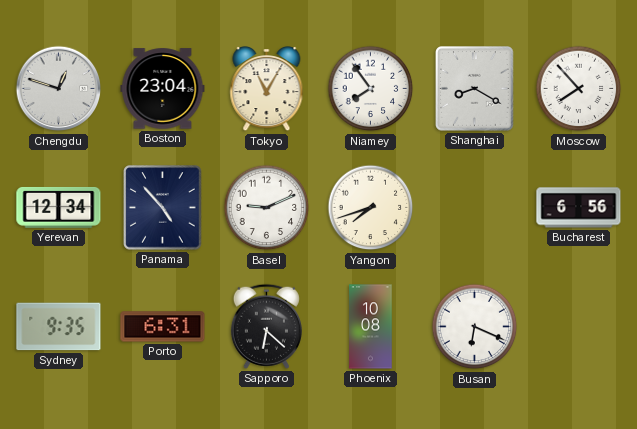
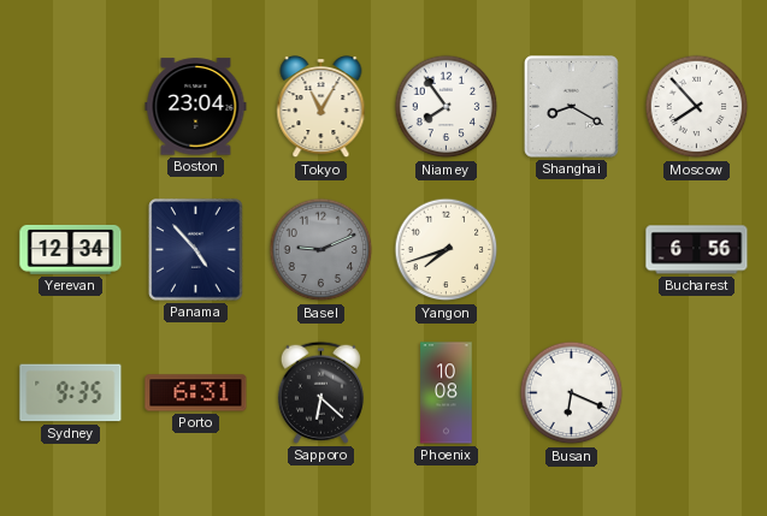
Chengdu: 12:48 -> none
Basel dial: white -> grey
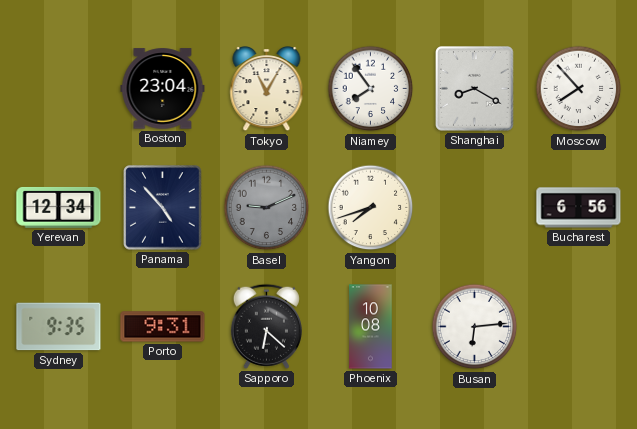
Porto: 6:31 -> 9:31
Busan: 6:19 -> 6:14
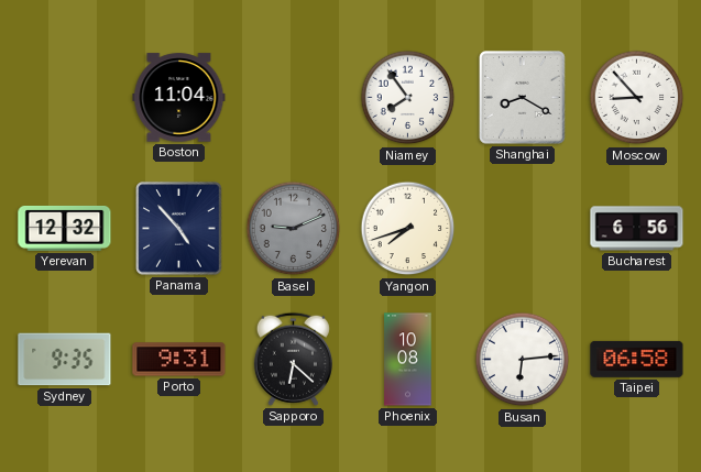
Boston: 23:04 -> 11:04
Tokyo: 11:05 -> none
Moscow: 7:53 -> 8:53
Yerevan: 12:34 -> 12:32
Taipei: none -> 06:58
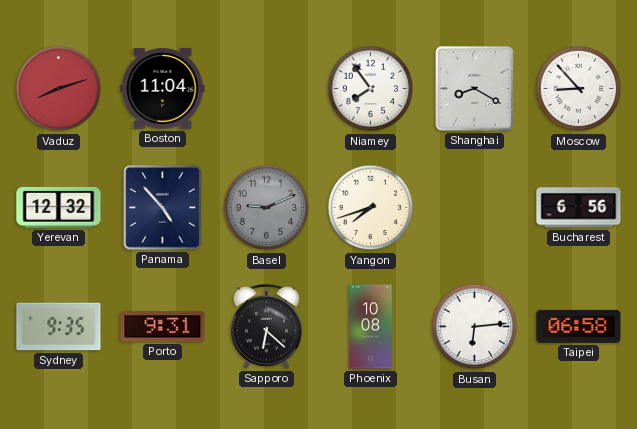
Vaduz: none -> 8:12
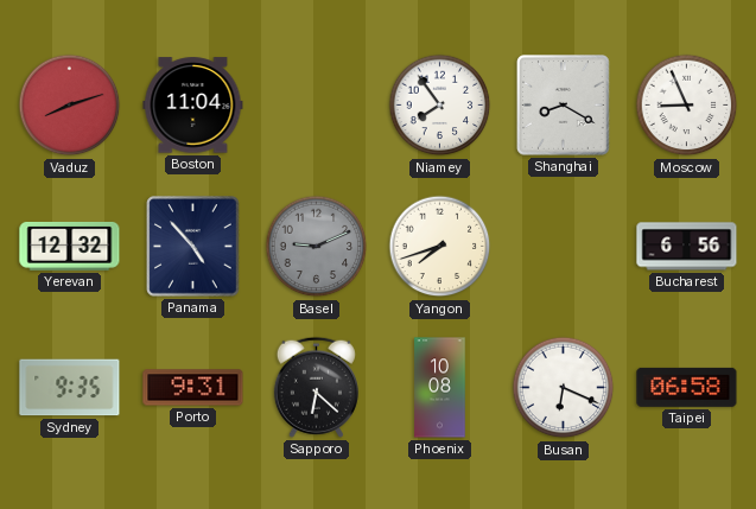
Moscow: 8:53 -> 8:56
Busan: 6:14 -> 6:19
